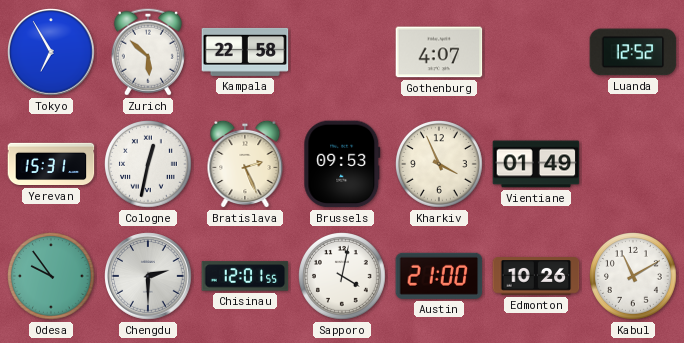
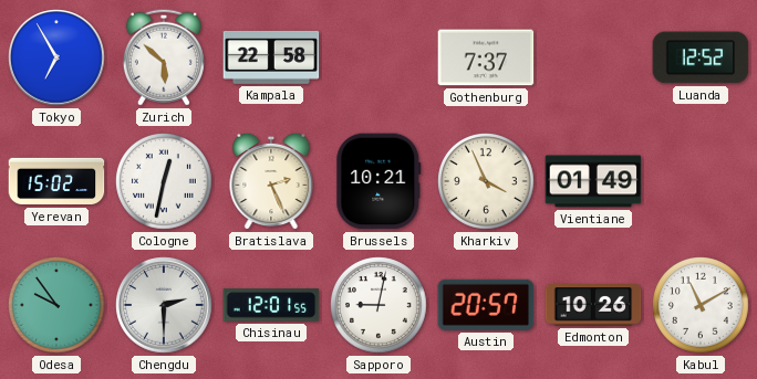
Gothenburg: 4:07 -> 7:37
Yerevan: 15:31 -> 15:02
Brussels: 09:53 -> 10:21
Sapporo: 4:02 -> 9:02
Austin: 21:00 -> 20:57
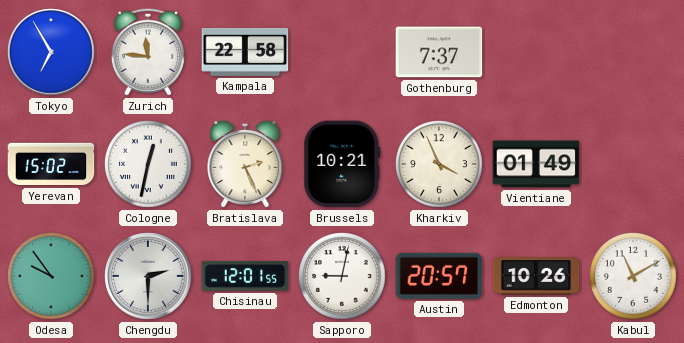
Zurich: 5:52 -> 11:46
Luanda: 12:52 -> none
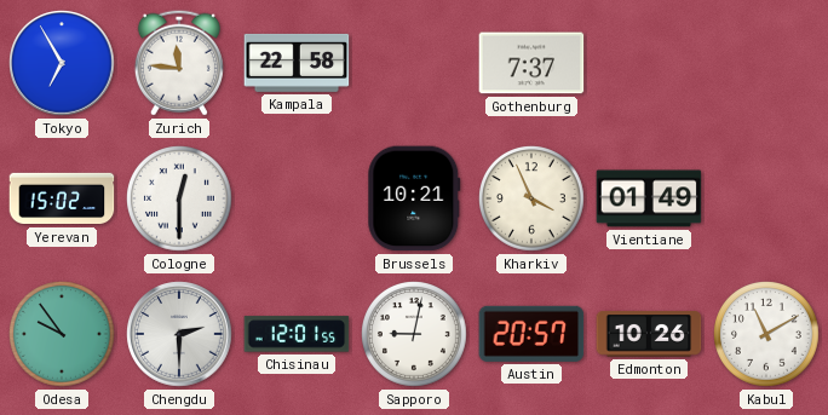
Cologne: 12:32 -> 12:30
Bratislava: 2:26 -> none
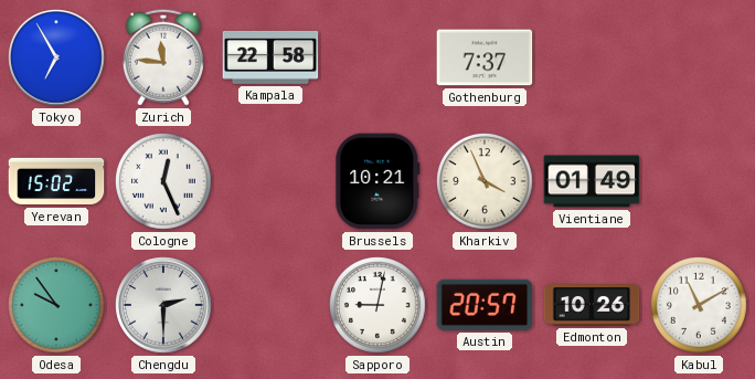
Cologne: 12:30 -> 12:26
Chisinau: 12:01 -> none
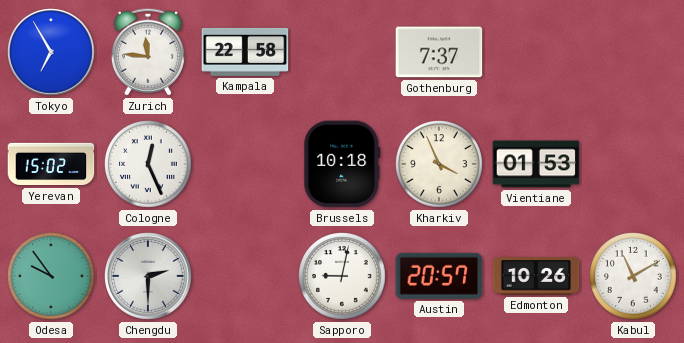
Brussels: 10:21 -> 10:18
Vientiane: 01:49 -> 01:53
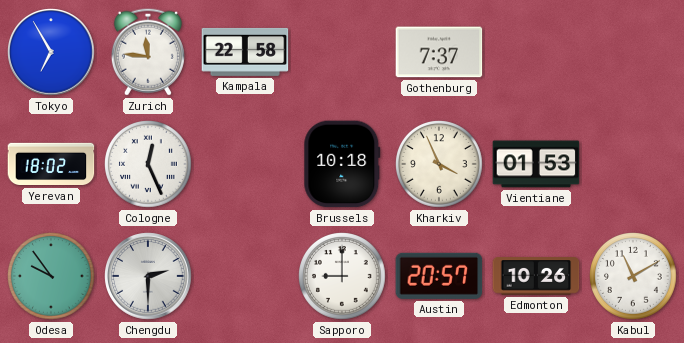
Yerevan: 15:02 -> 18:02
Sapporo: 9:02 -> 9:00
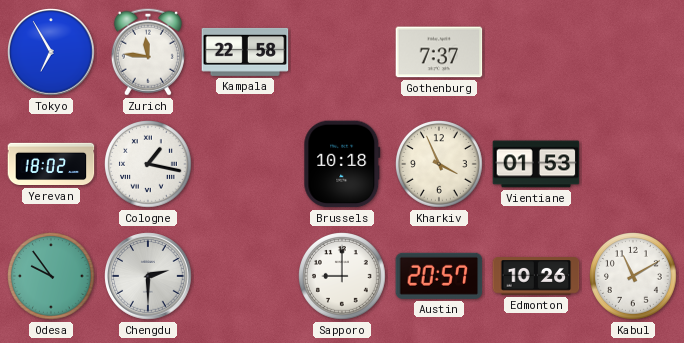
Cologne: 12:26 -> 1:17
